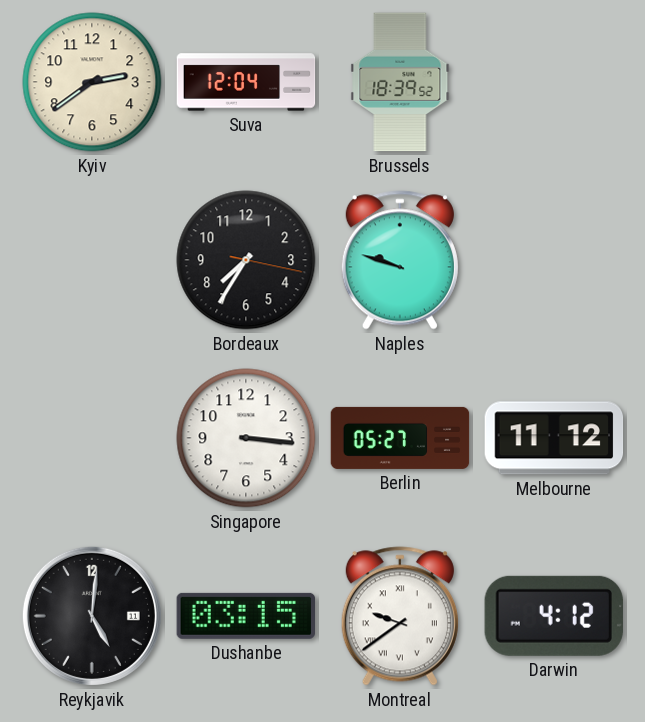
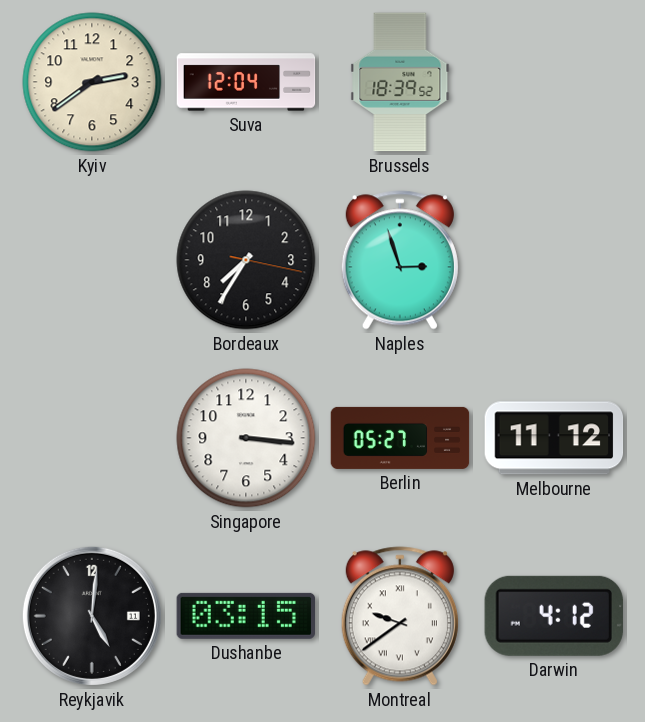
Naples: 9:48 -> 2:57
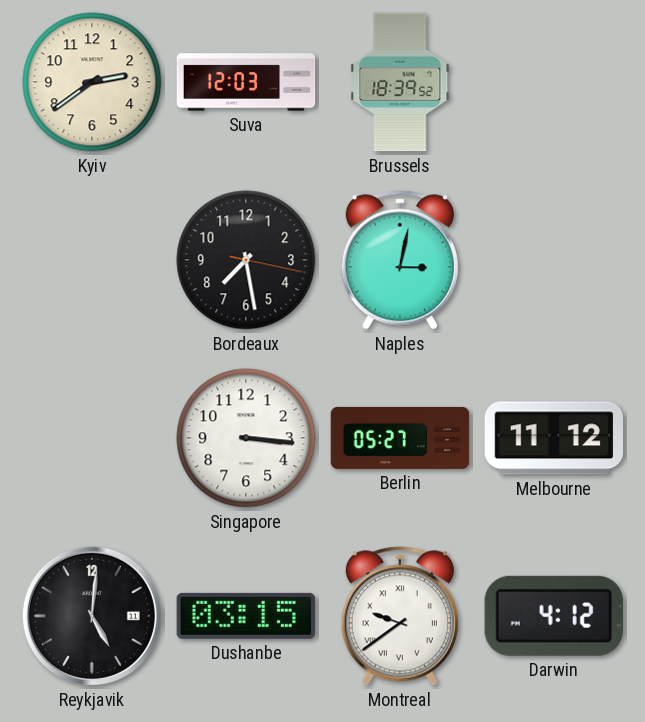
Suva: 12:04 -> 12:03
Bordeaux: 7:35 -> 7:28
Naples: 2:57 -> 3:02
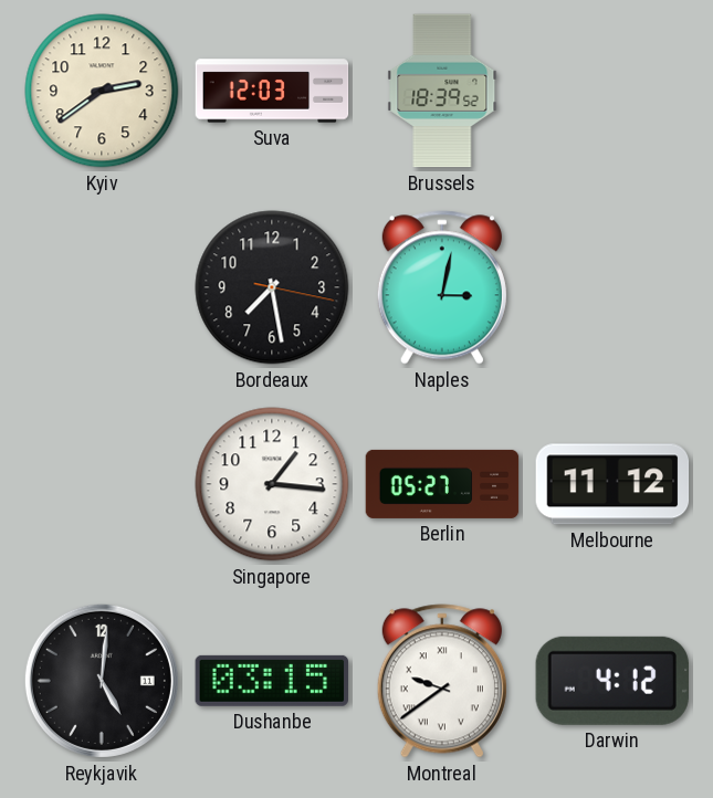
Singapore: 3:16 -> 1:16
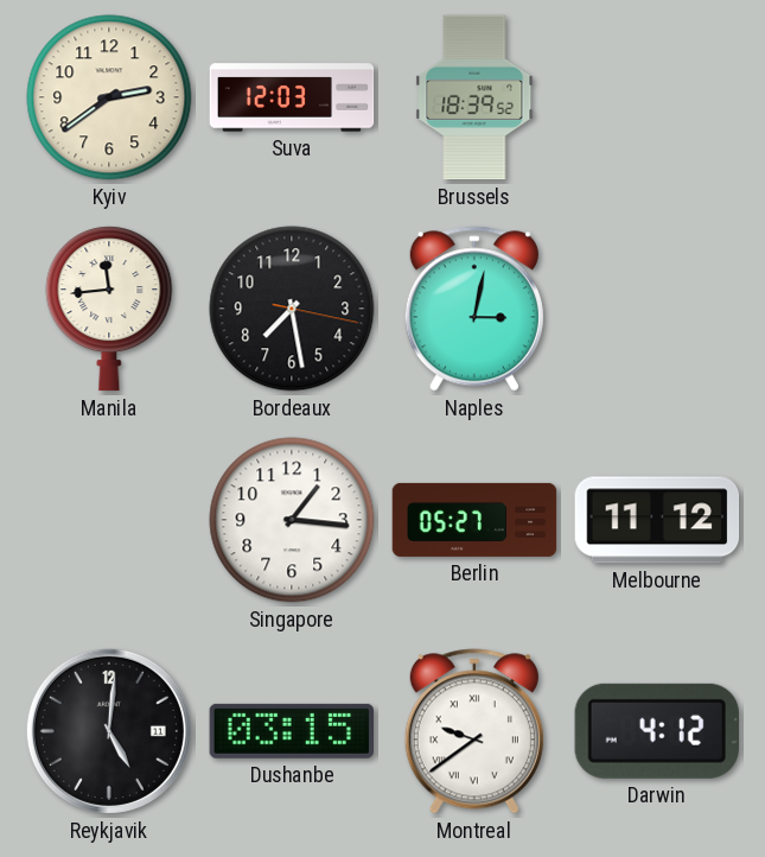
Manila: none -> 11:44
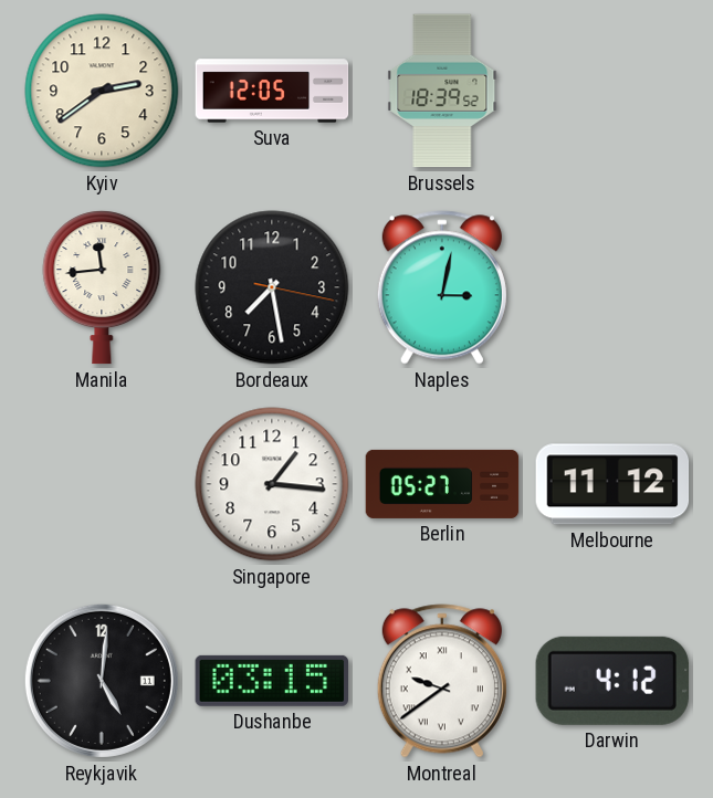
Suva: 12:03 -> 12:05
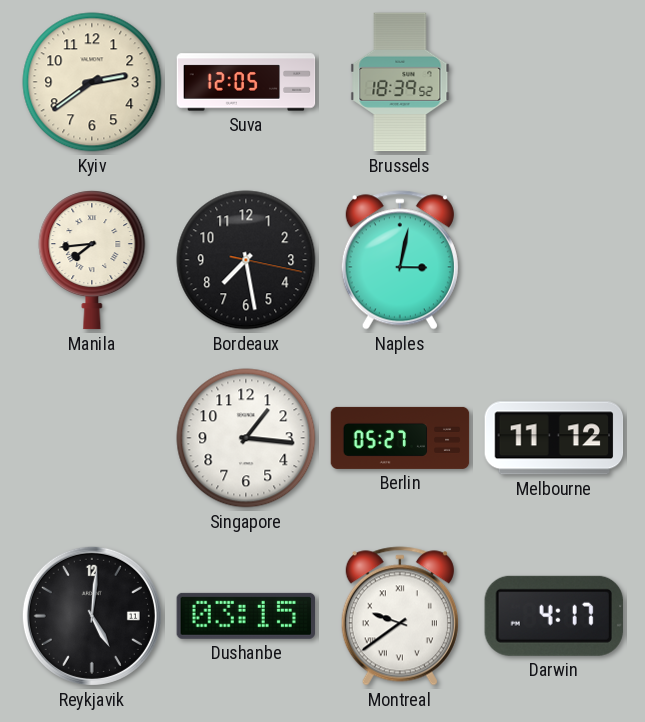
Manila: 11:44 -> 7:44
Darwin: 4:12 -> 4:17
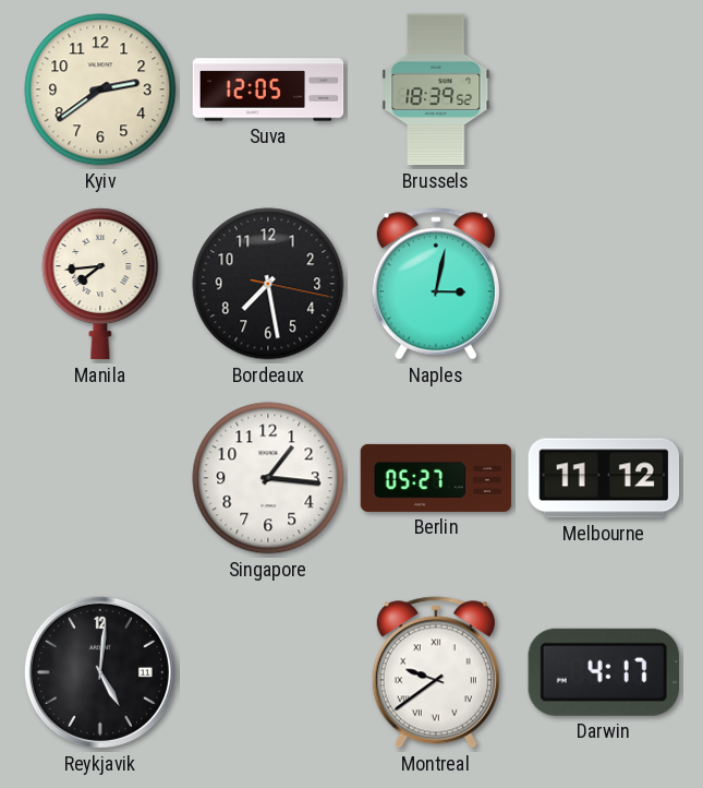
Dushanbe: 03:15 -> none
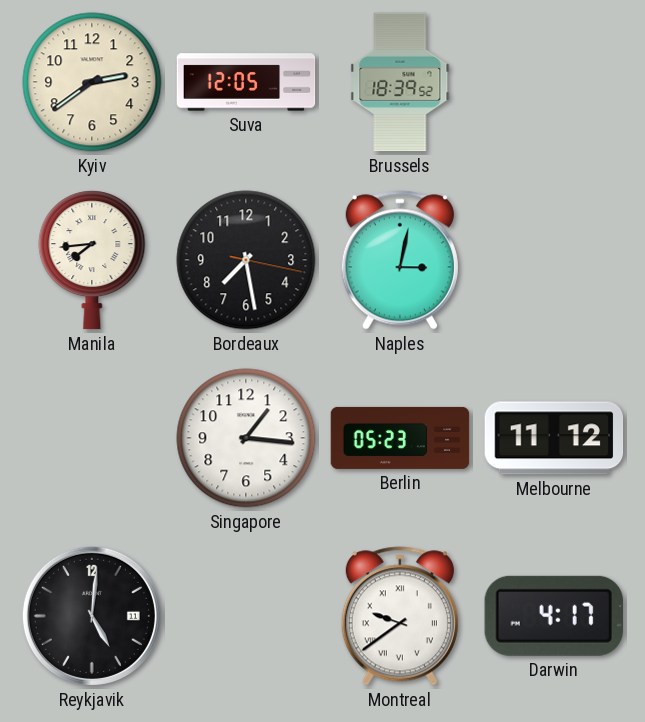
Berlin: 05:27 -> 05:23
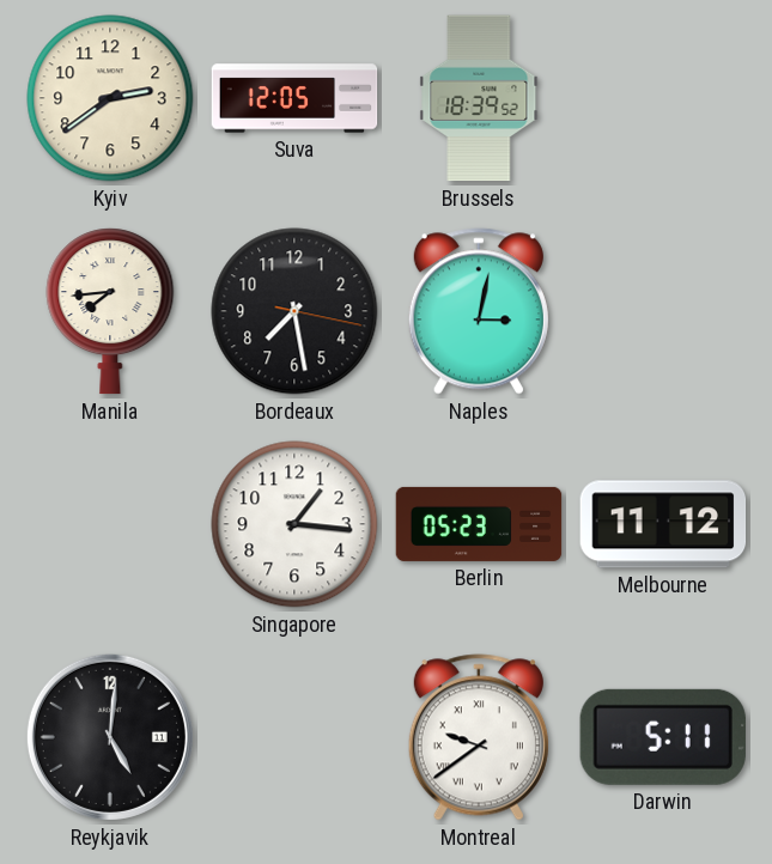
Darwin: 4:17 -> 5:11
